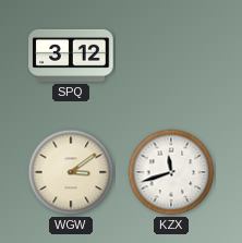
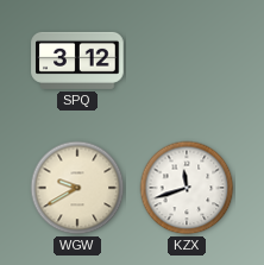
WGW: 3:09 -> 9:40
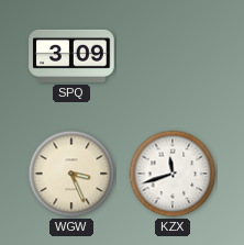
SPQ: 3:12 -> 3:09
WGW: 9:40 -> 3:26
